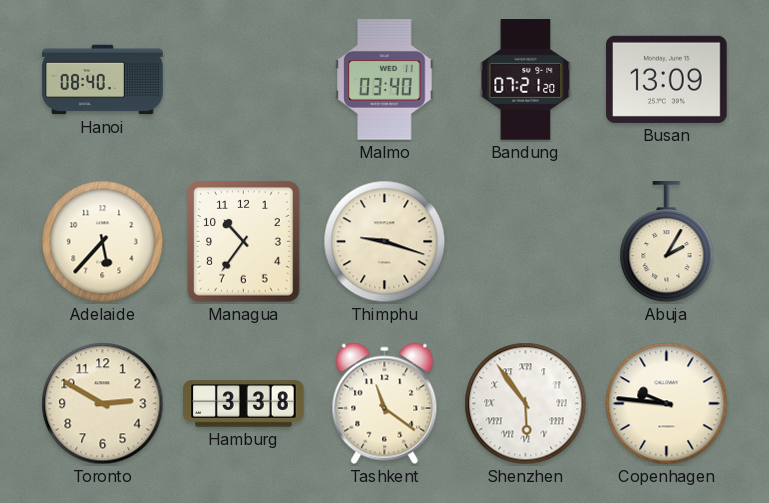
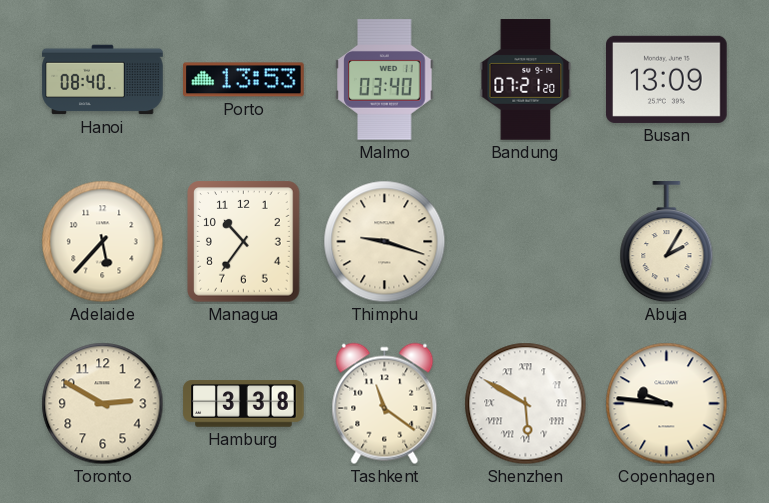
Porto: none -> 13:53
Shenzhen: 5:54 -> 5:50
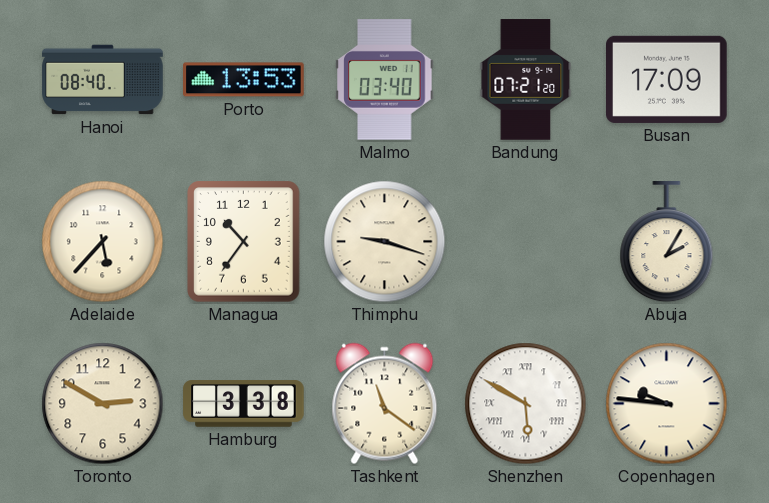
Busan: 13:09 -> 17:09
